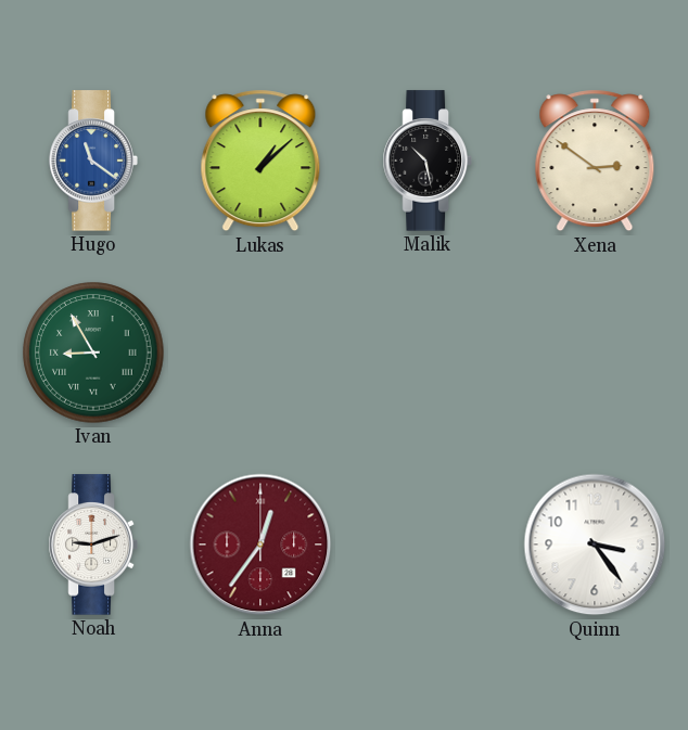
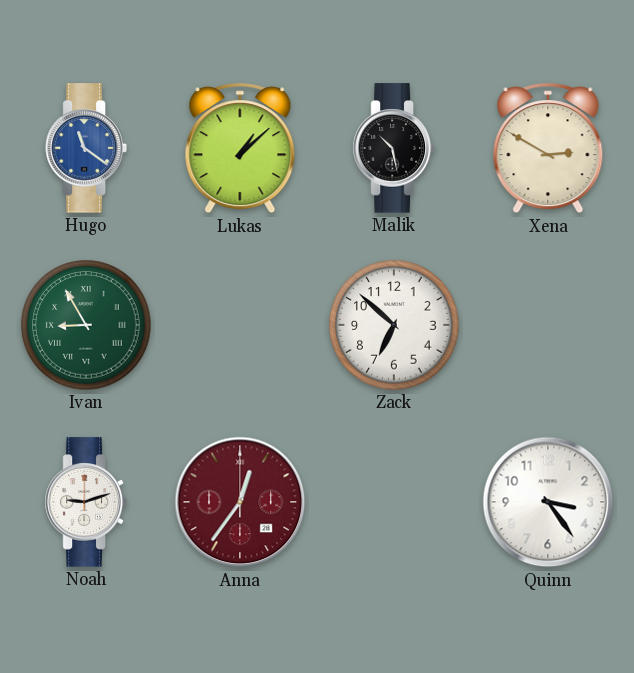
Xena: 2:51 -> 2:50
Zack: none -> 6:52
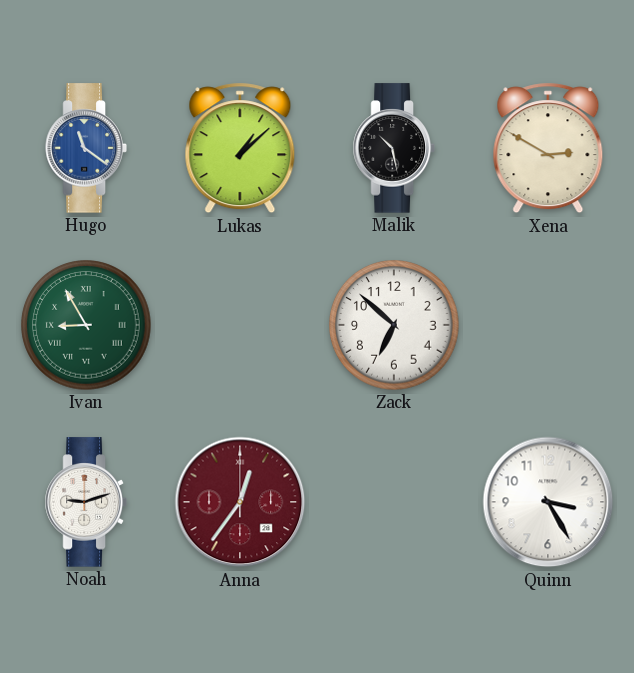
Quinn: 3:24 -> 3:25
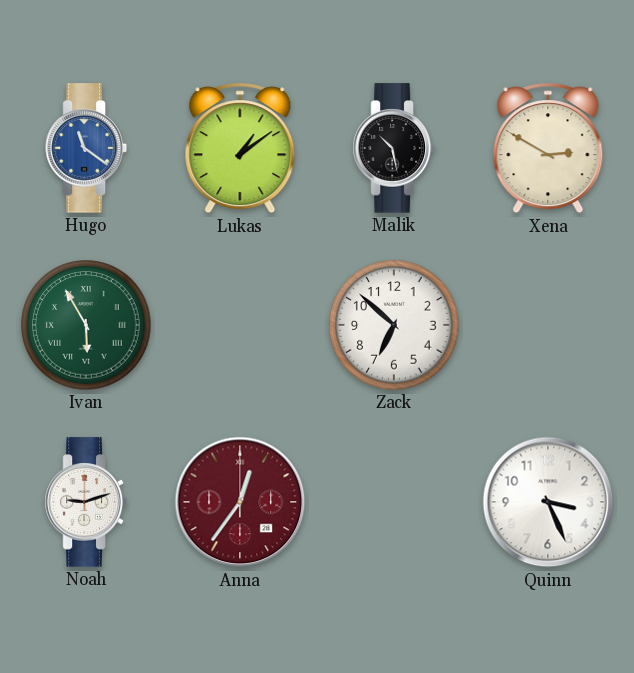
Lukas: 1:08 -> 1:09
Ivan: 8:55 -> 5:55
Quinn: 3:25 -> 3:26
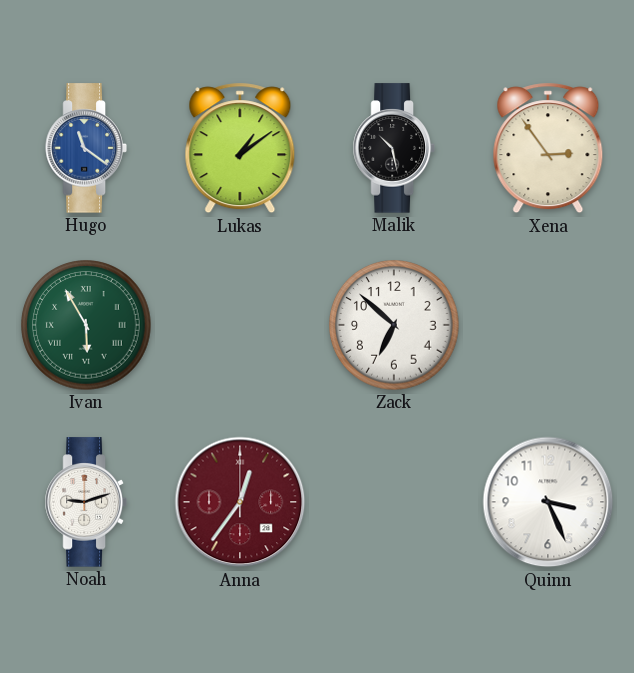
Xena: 2:50 -> 2:54
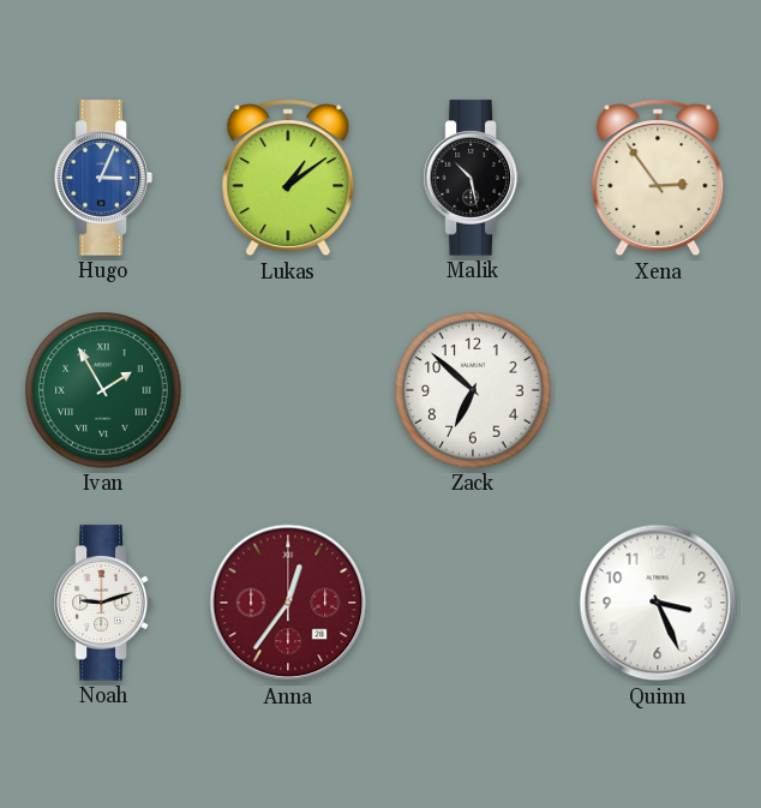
Hugo: 11:21 -> 3:04
Ivan: 5:55 -> 1:55
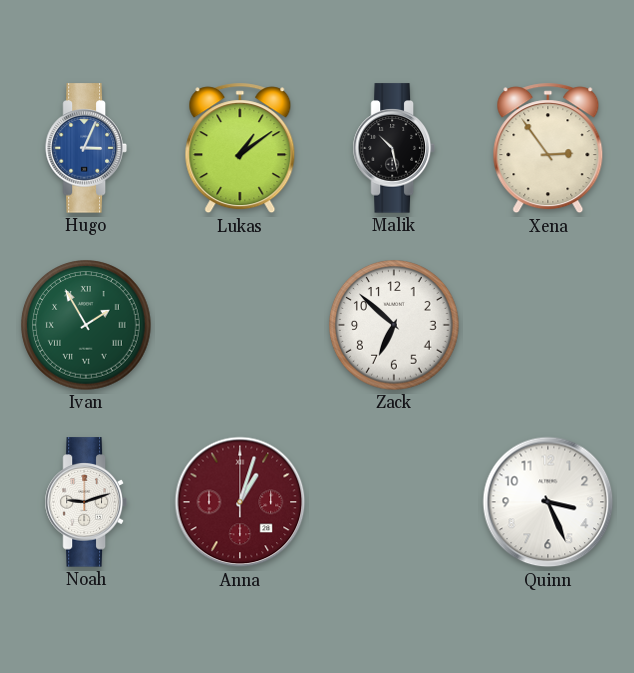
Anna: 12:36 -> 1:03
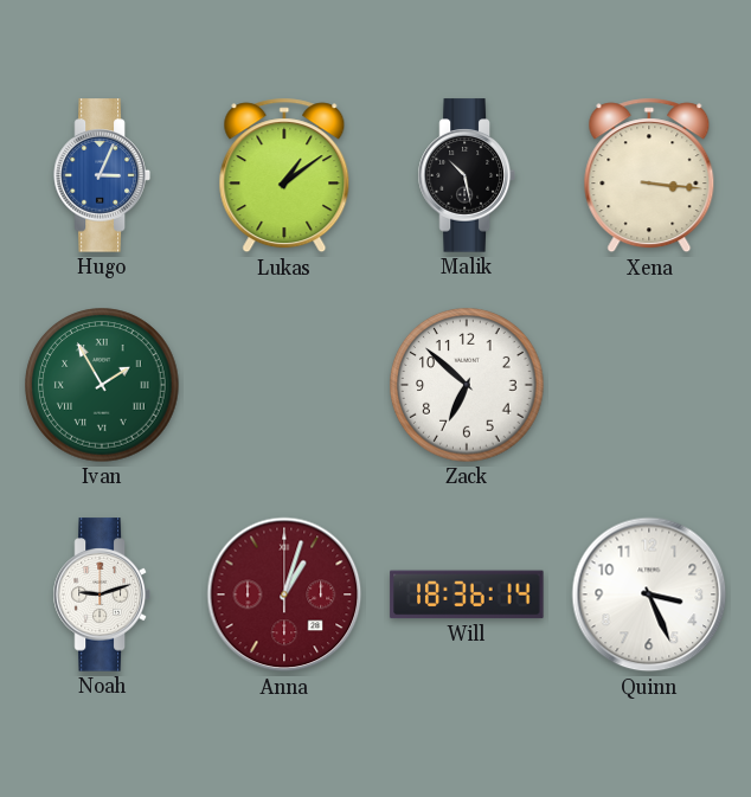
Xena: 2:54 -> 3:16
Will: none -> 18:36
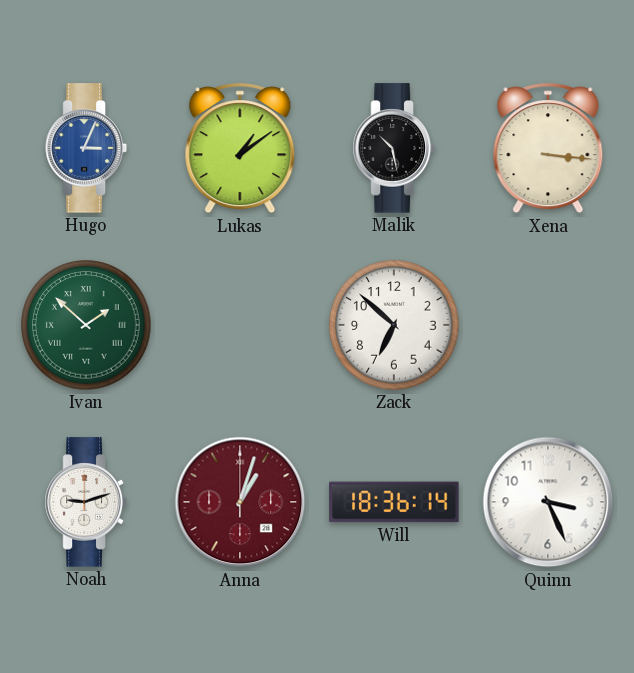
Ivan: 1:55 -> 1:52
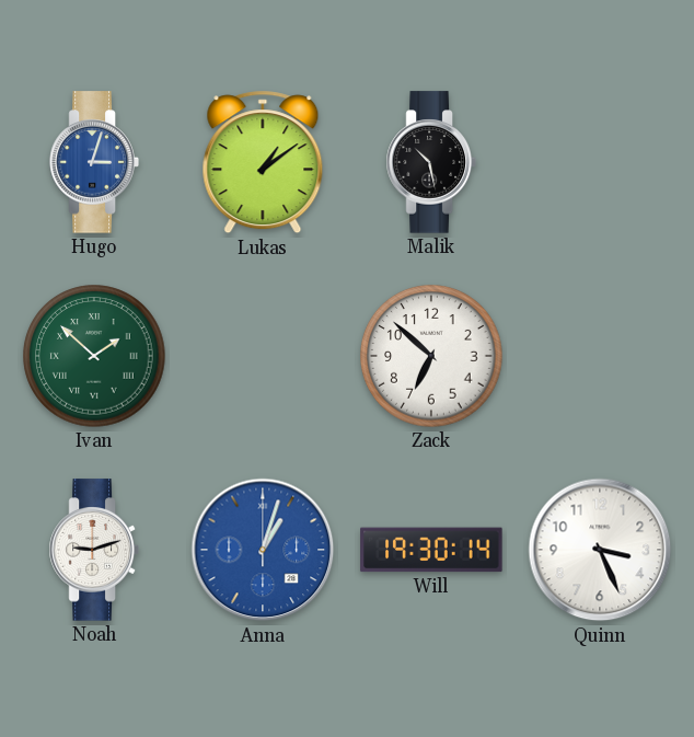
Hugo: 3:04 -> 3:03
Xena: 3:16 -> none
Anna dial: burgundy -> blue
Will: 18:36 -> 19:30
